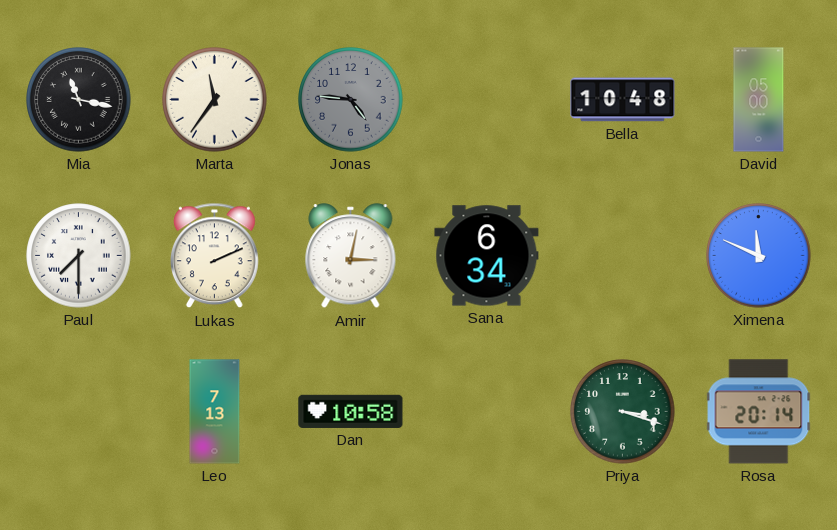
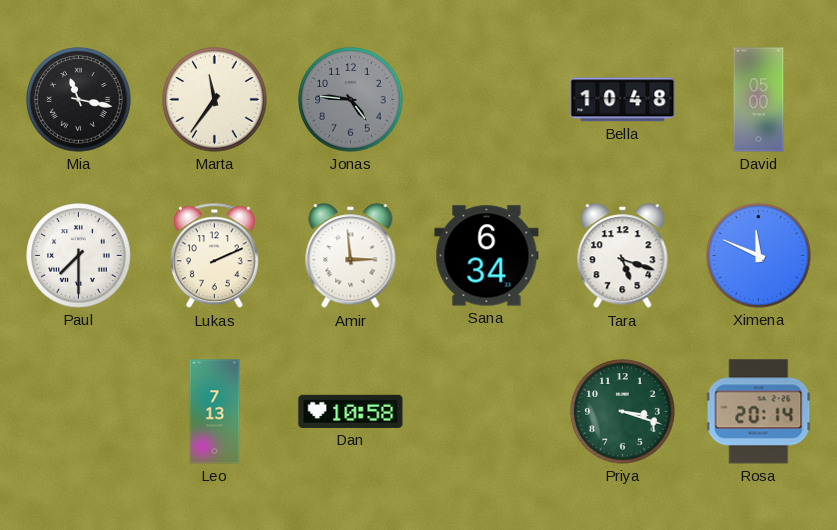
Amir: 3:02 -> 2:59
Tara: none -> 5:18
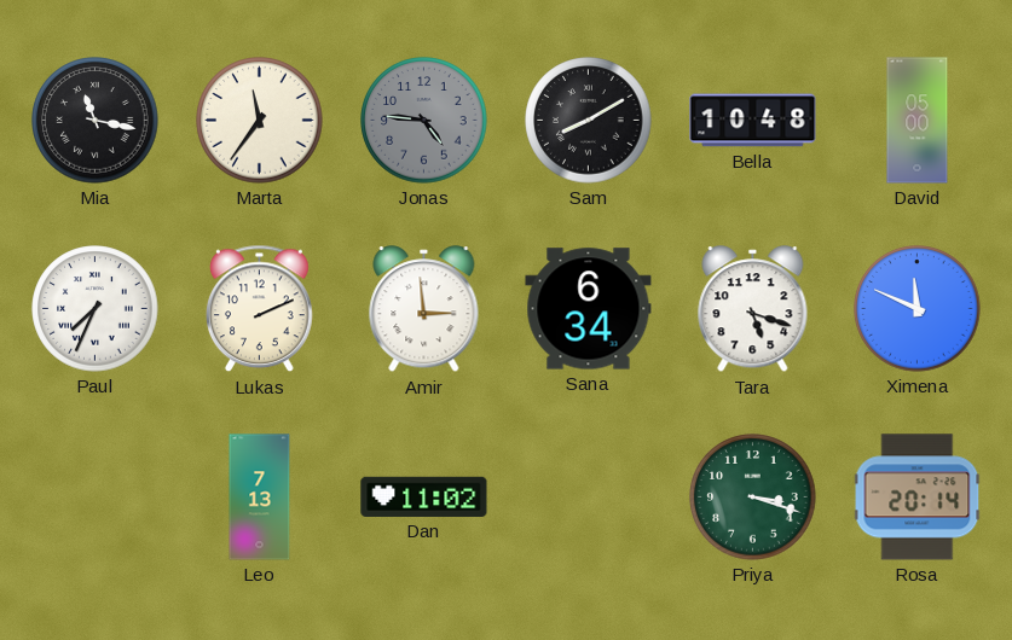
Sam: none -> 8:10
Paul: 7:30 -> 7:34
Dan: 10:58 -> 11:02
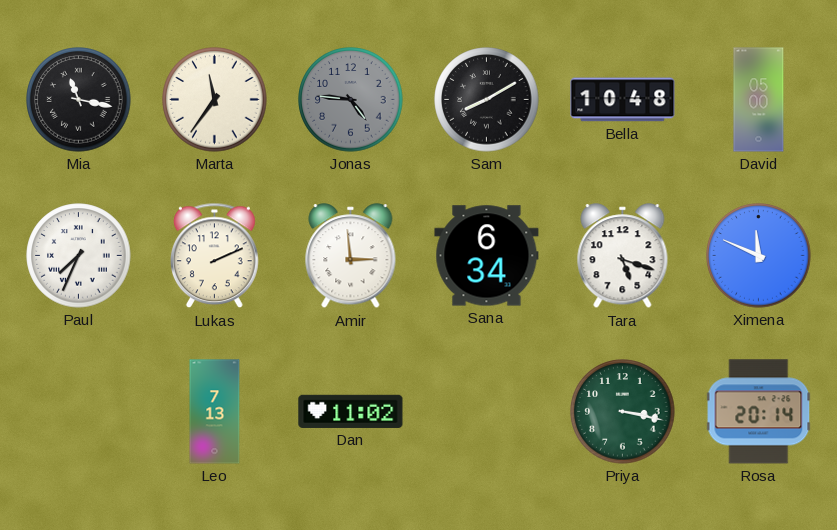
Priya: 3:18 -> 3:17
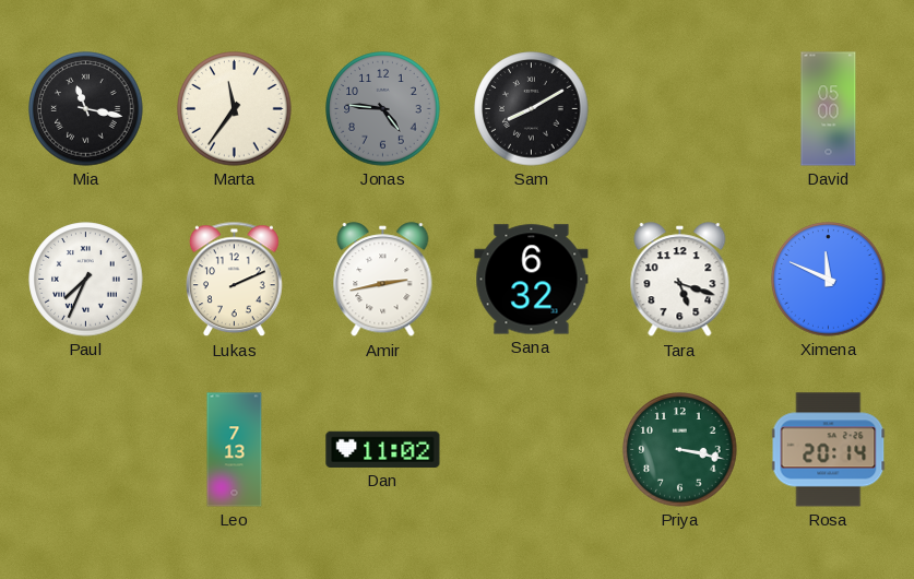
Bella: 10:48 -> none
Amir: 2:59 -> 2:43
Sana: 6:34 -> 6:32
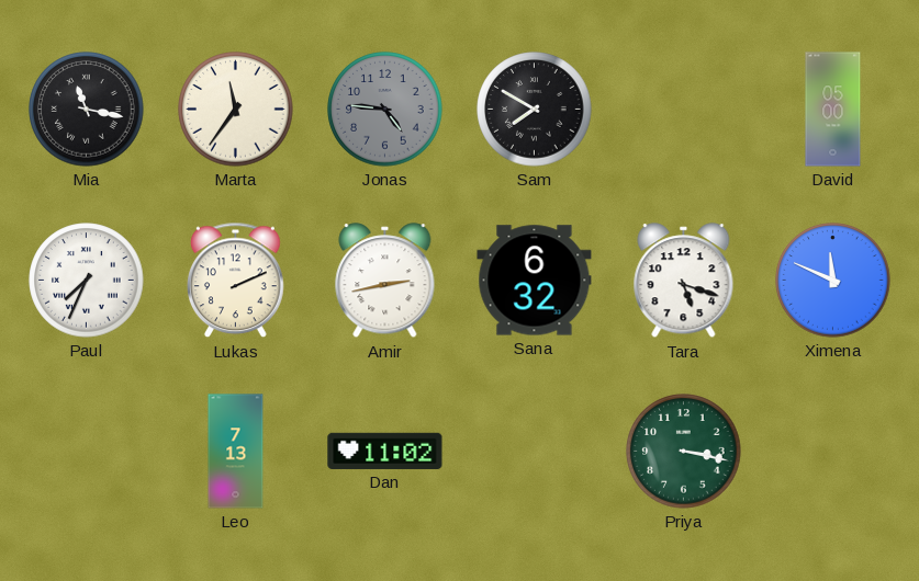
Sam: 8:10 -> 7:50
Rosa: 20:14 -> none
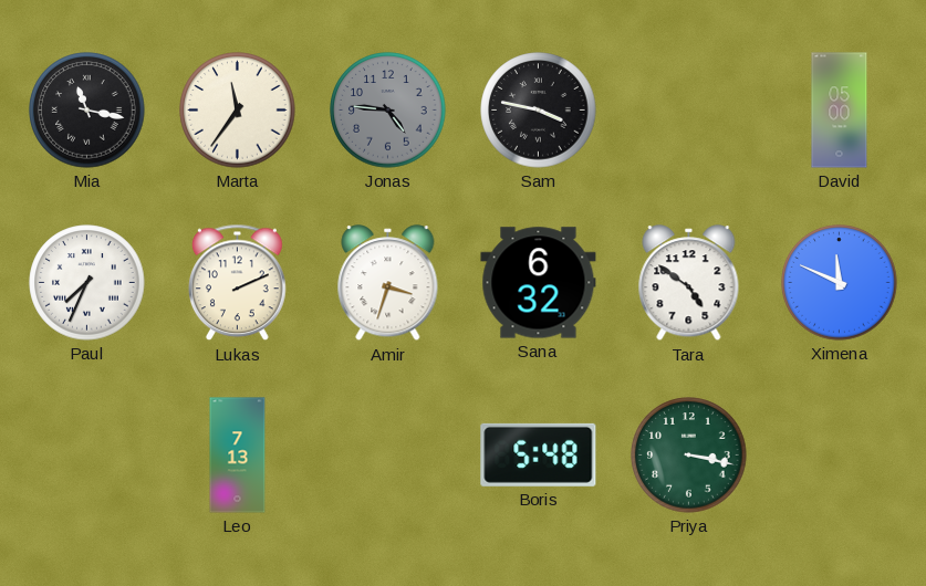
Sam: 7:50 -> 3:47
Amir: 2:43 -> 3:33
Tara: 5:18 -> 4:51
Dan: 11:02 -> none
Boris: none -> 5:48
